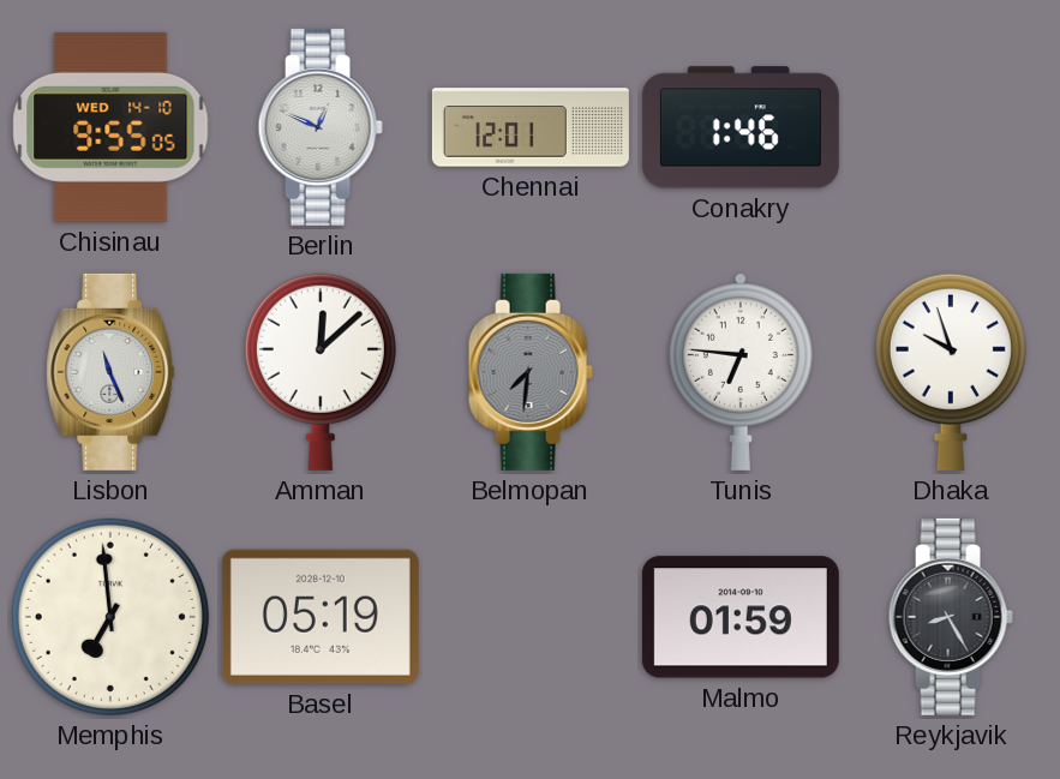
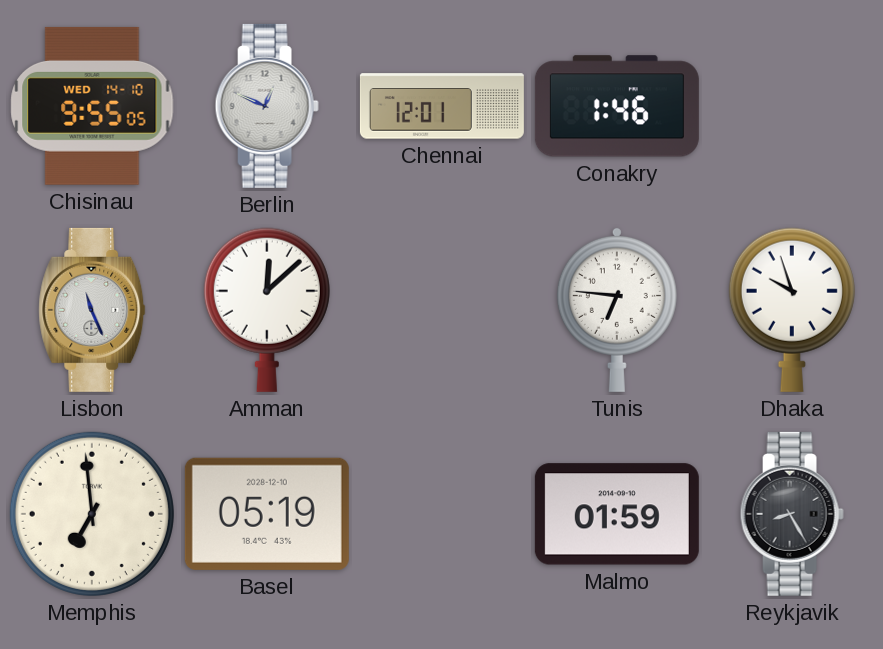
Belmopan: 7:31 -> none
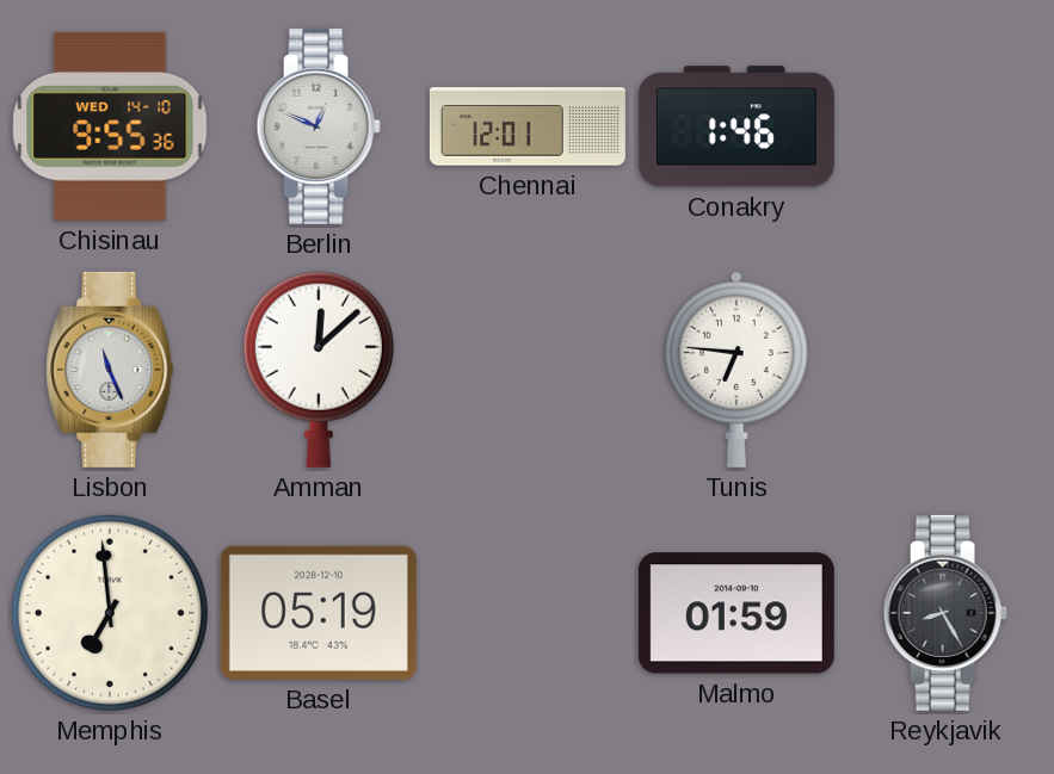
Chisinau: 9:55:05 -> 9:55:36
Dhaka: 9:57 -> none
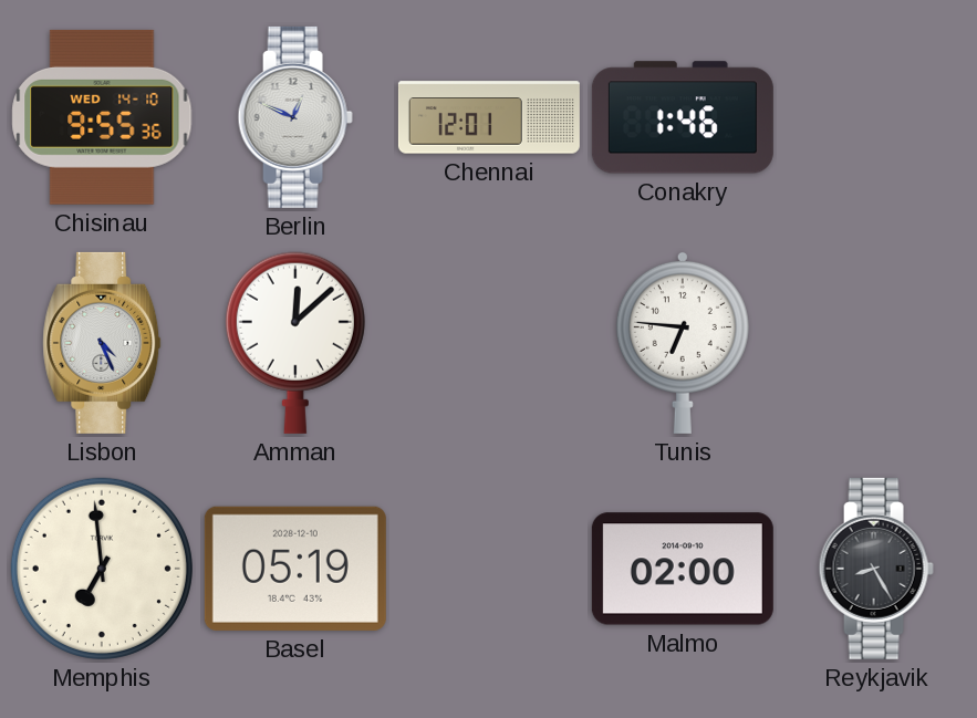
Lisbon: 11:26 -> 4:26
Malmo: 01:59 -> 02:00
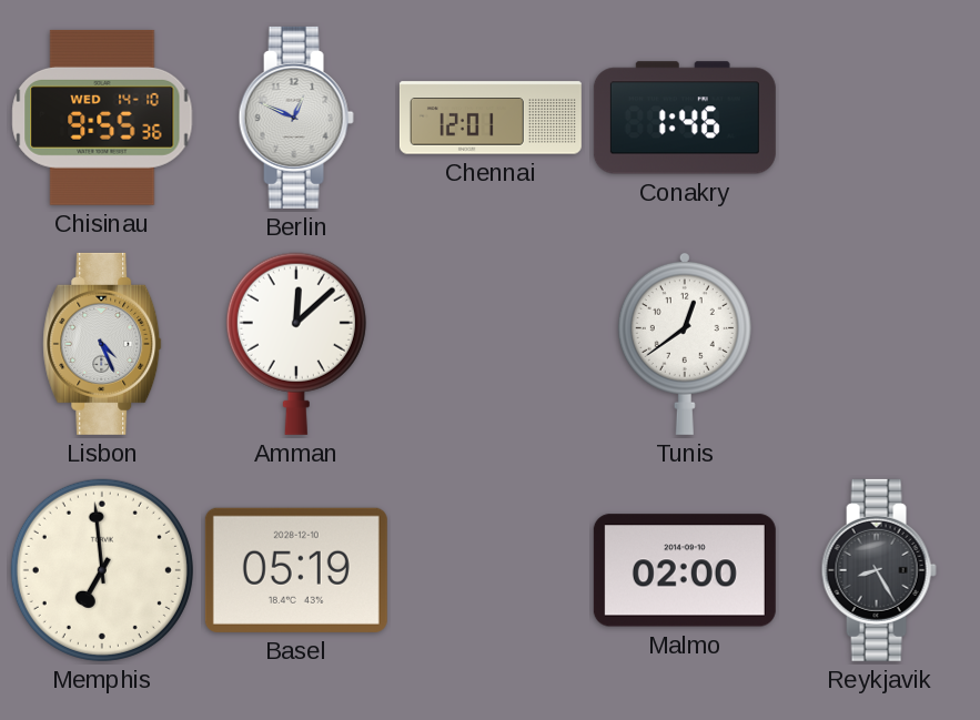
Tunis: 6:46 -> 12:39
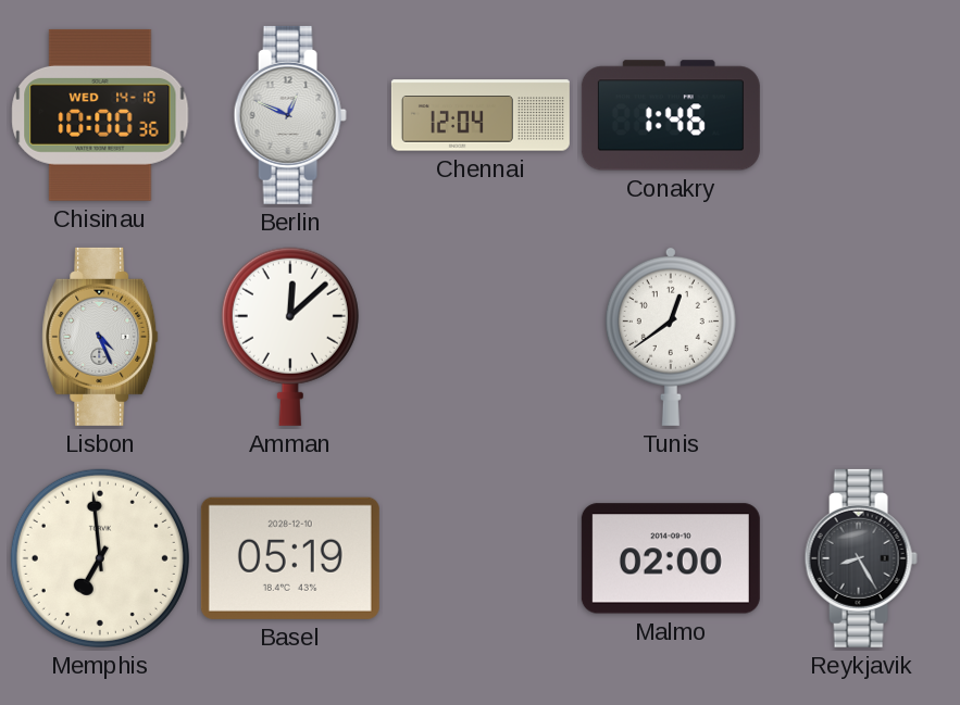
Chisinau: 9:55 -> 10:00
Chennai: 12:01 -> 12:04
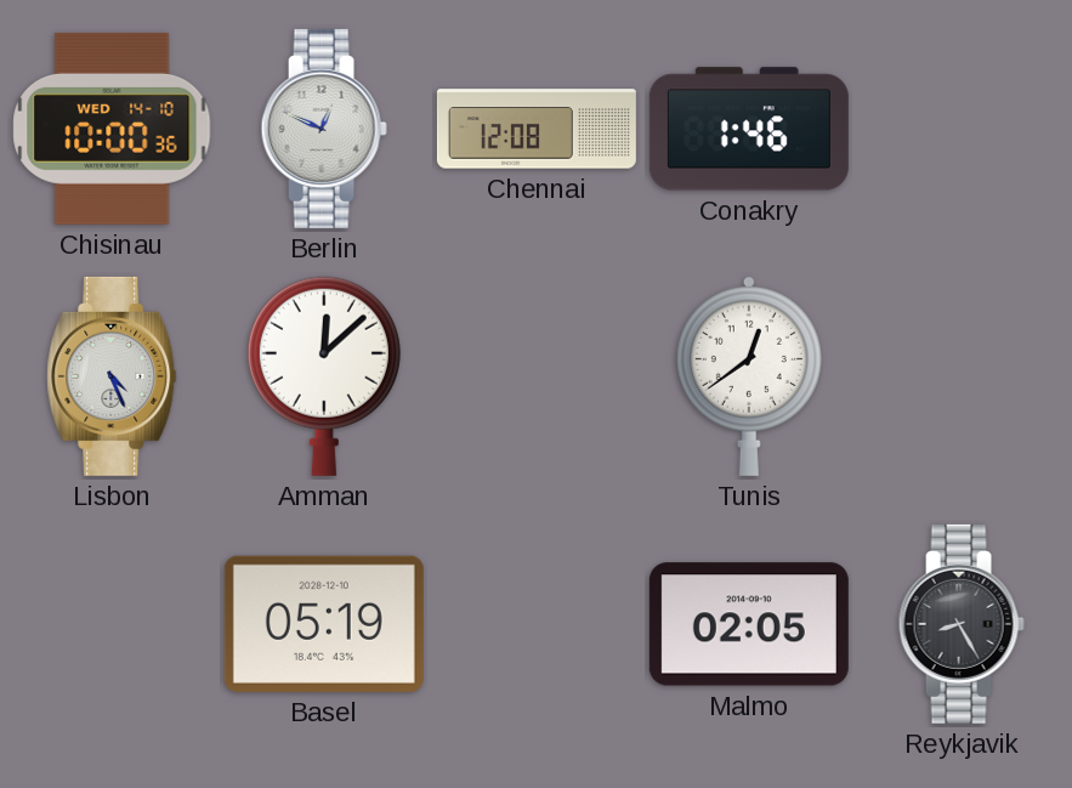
Chennai: 12:04 -> 12:08
Memphis: 6:59 -> none
Malmo: 02:00 -> 02:05
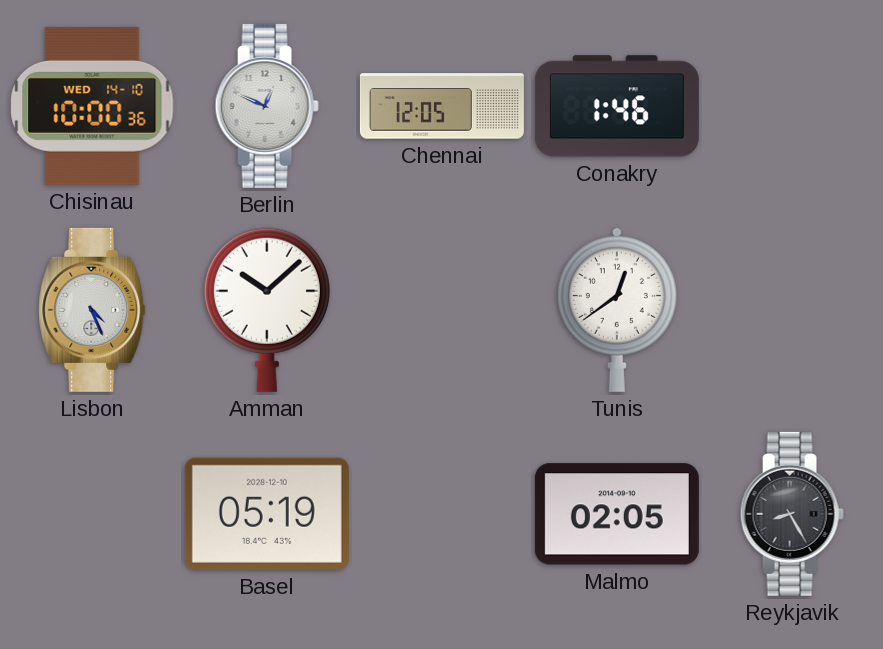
Chennai: 12:08 -> 12:05
Amman: 12:08 -> 10:08
